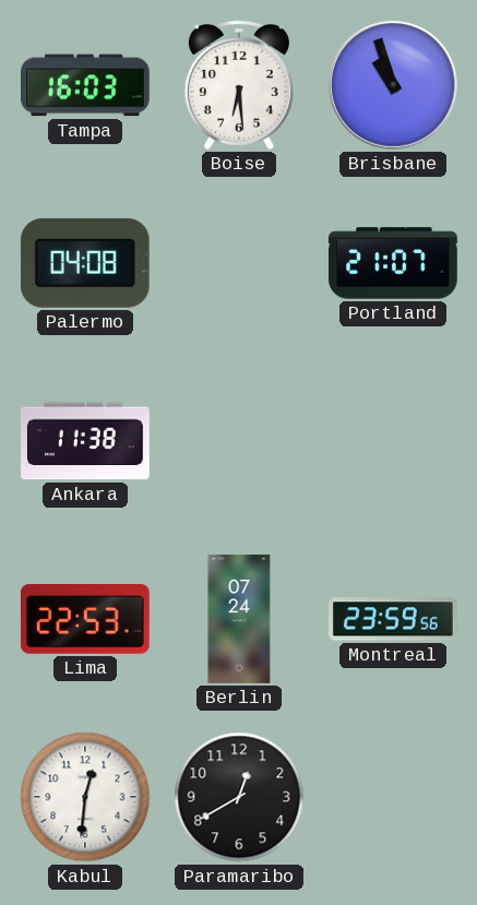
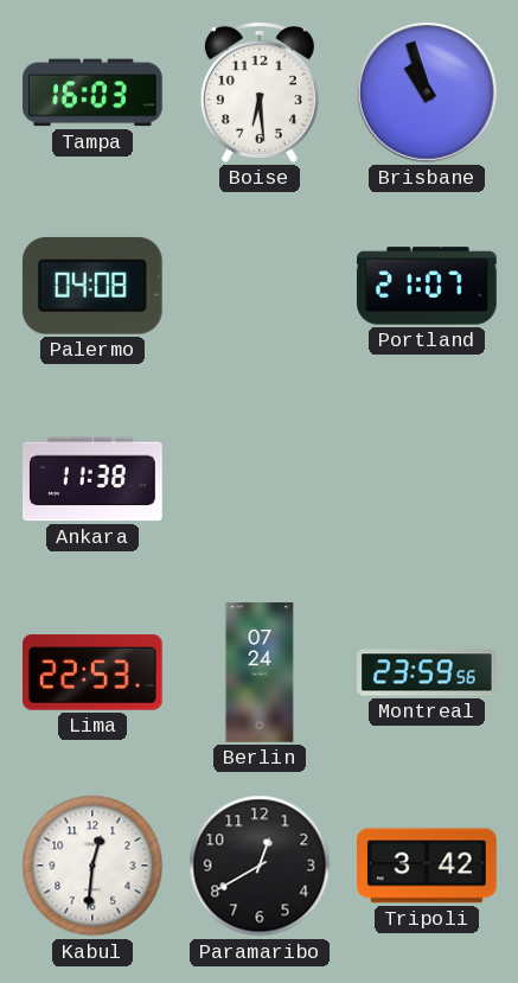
Tripoli: none -> 3:42
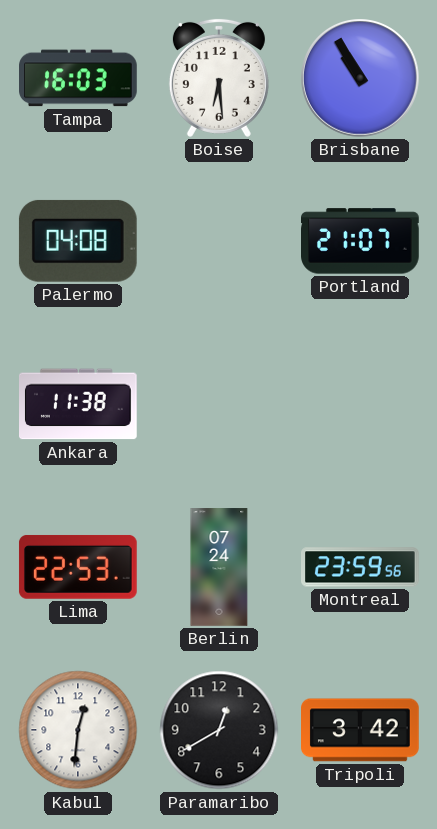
Brisbane: 10:57 -> 10:55
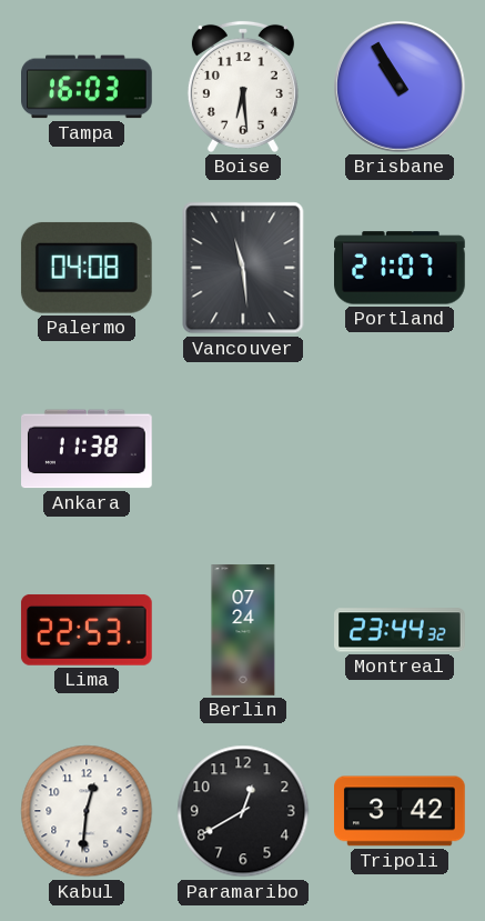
Vancouver: none -> 11:29
Montreal: 23:59 -> 23:44
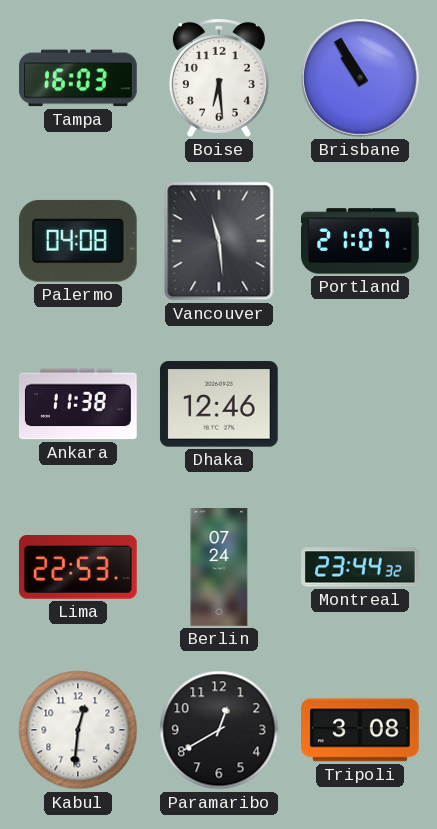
Dhaka: none -> 12:46
Tripoli: 3:42 -> 3:08
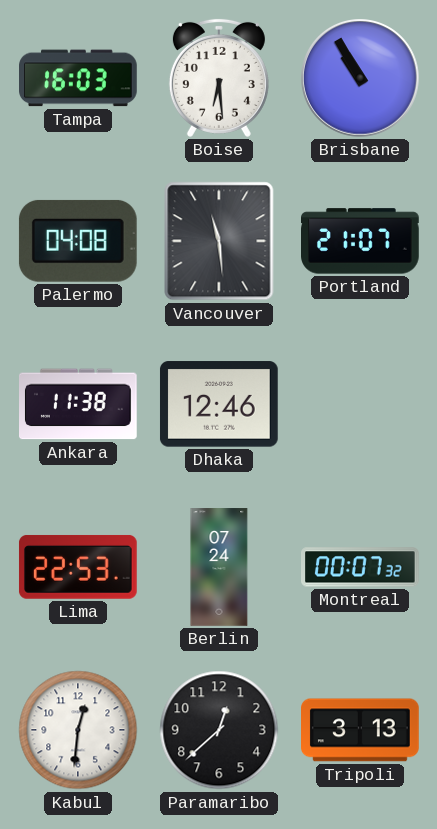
Montreal: 23:44 -> 00:07
Paramaribo: 12:40 -> 12:38
Tripoli: 3:08 -> 3:13
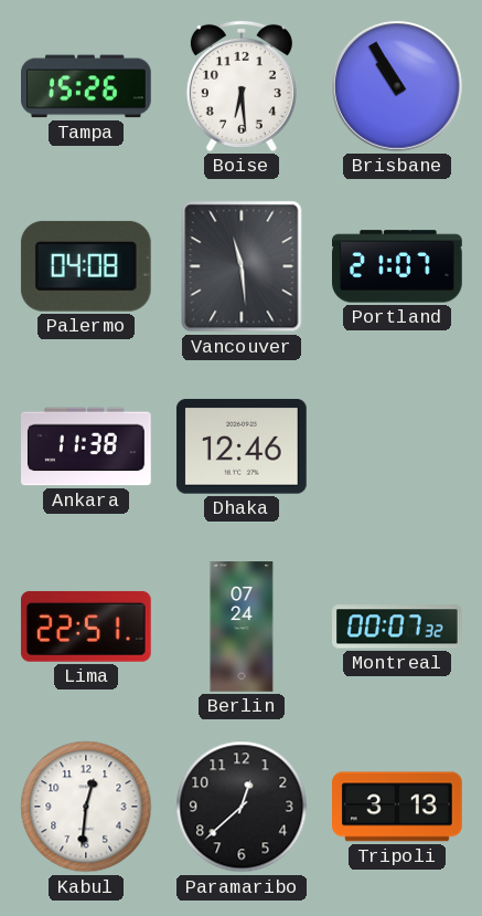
Tampa: 16:03 -> 15:26
Lima: 22:53 -> 22:51
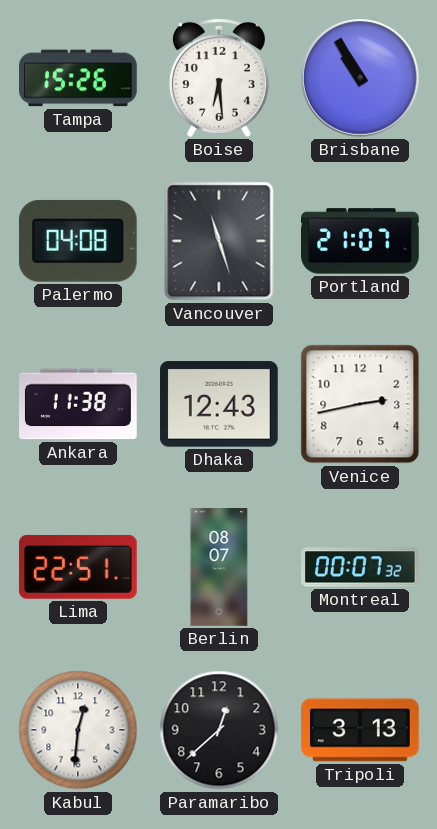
Vancouver: 11:29 -> 11:27
Dhaka: 12:46 -> 12:43
Venice: none -> 2:43
Berlin: 07:24 -> 08:07
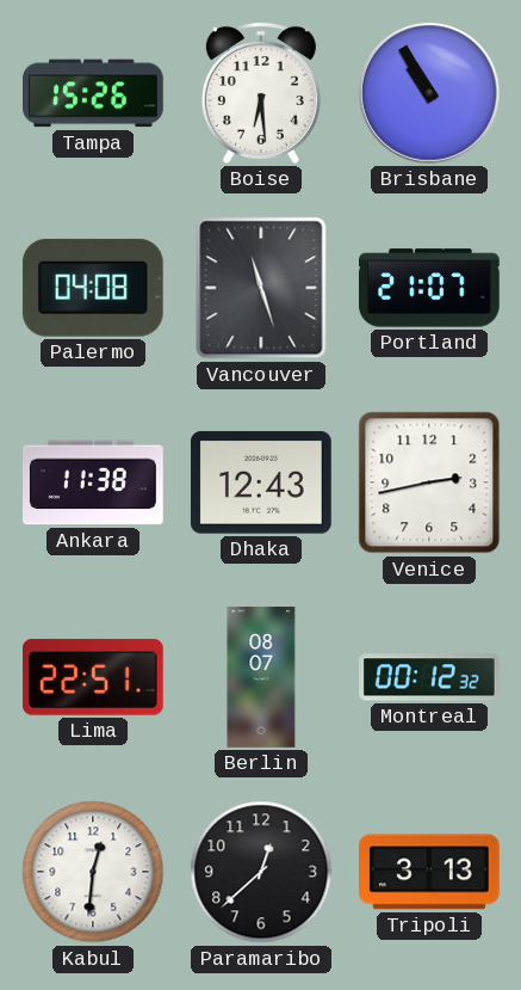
Montreal: 00:07 -> 00:12
